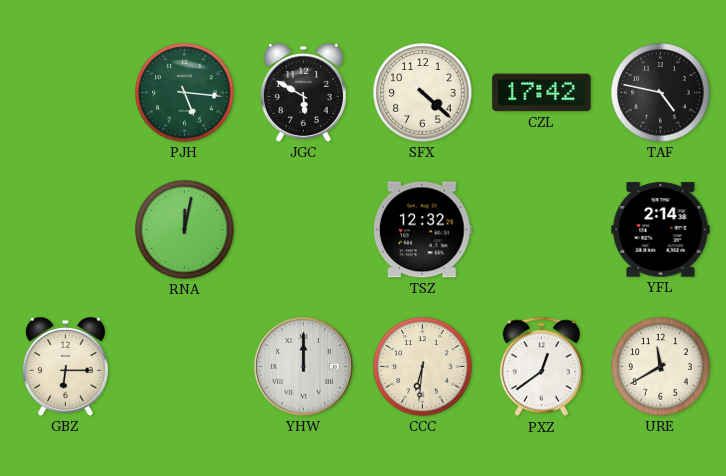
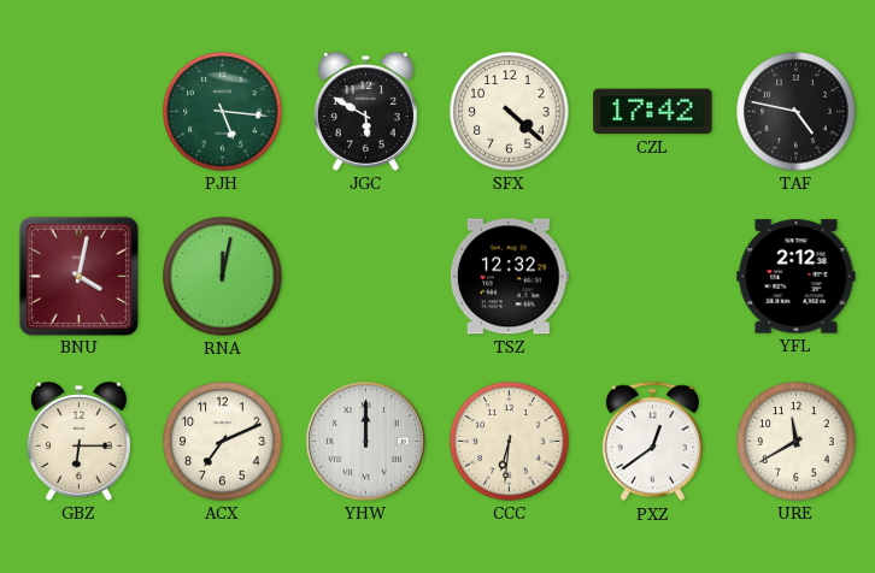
BNU: none -> 4:02
YFL: 2:14 -> 2:12
ACX: none -> 7:11
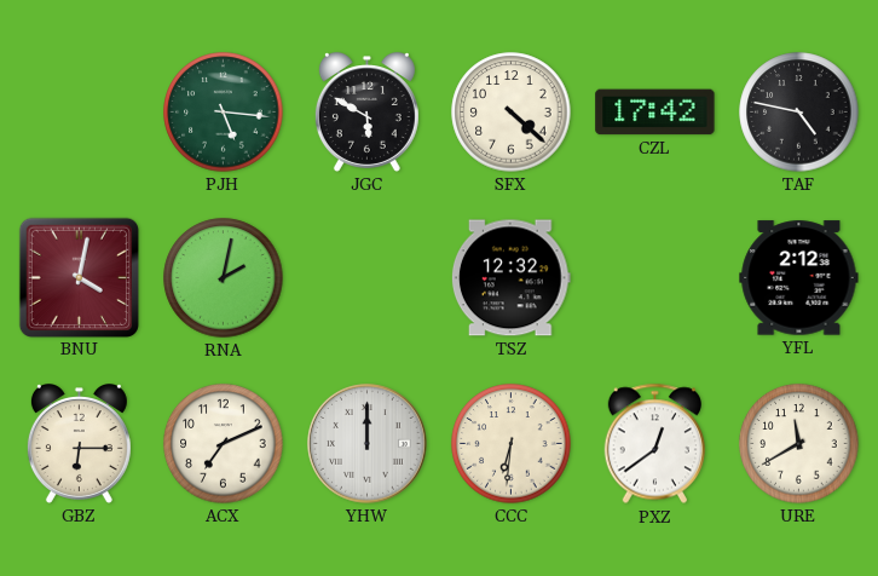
RNA: 12:02 -> 2:02
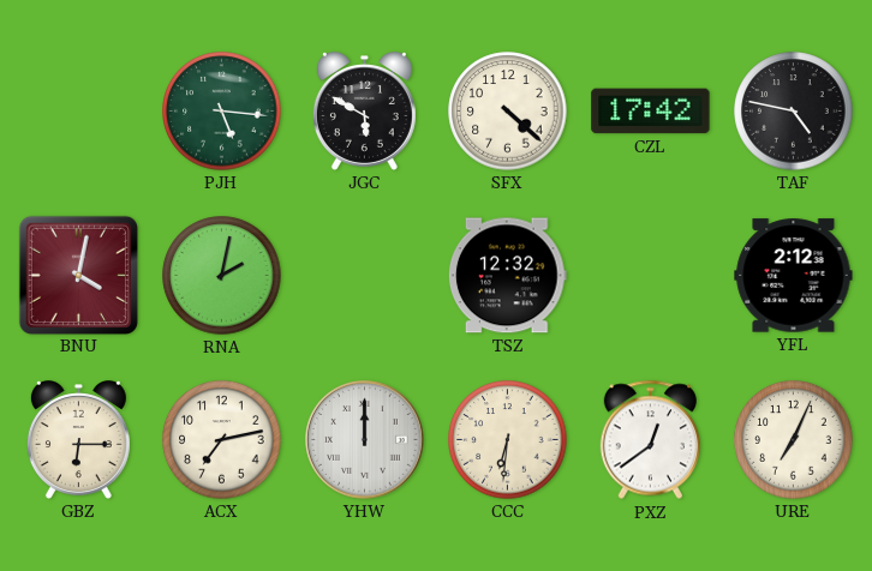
ACX: 7:11 -> 7:13
URE: 11:40 -> 7:04
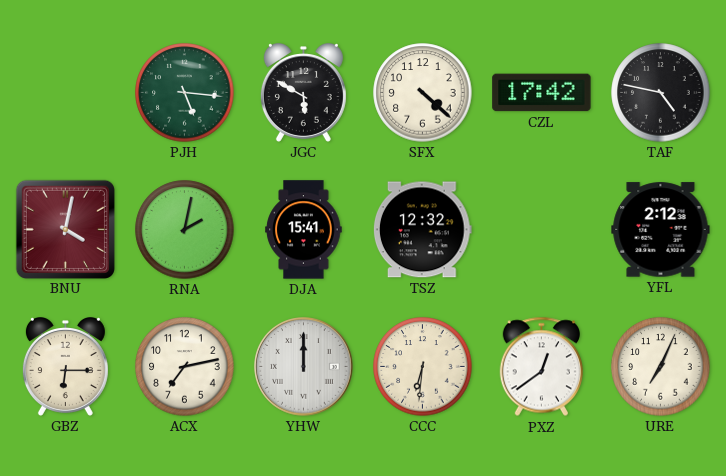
DJA: none -> 15:41
